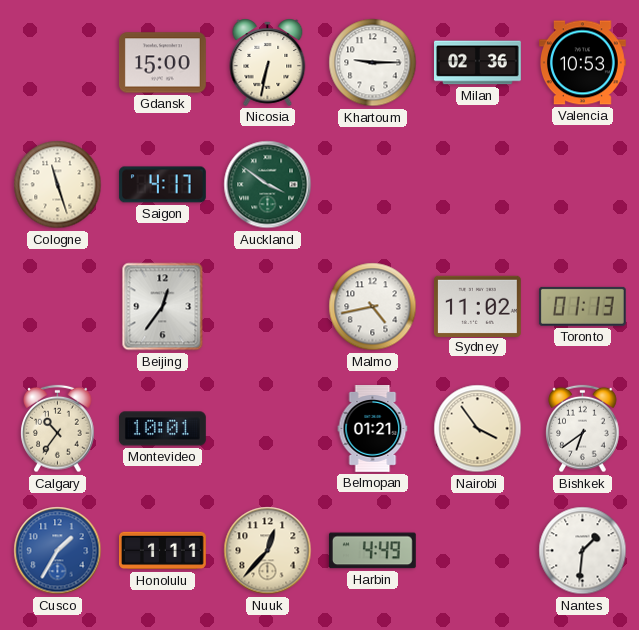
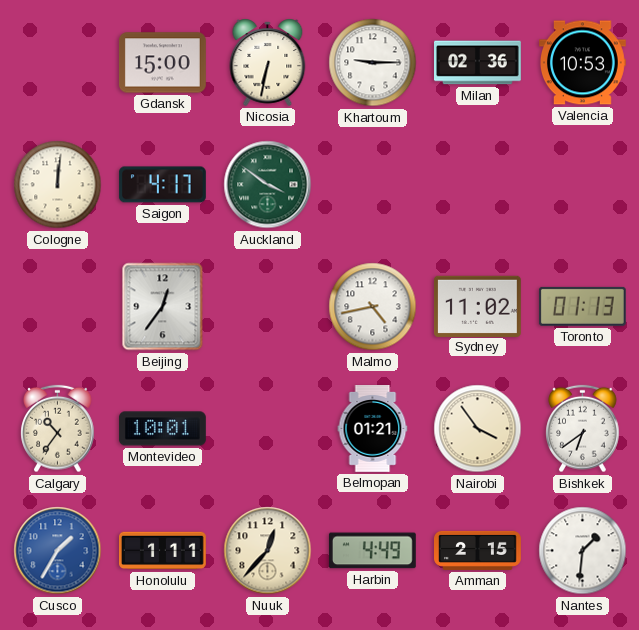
Cologne: 11:27 -> 12:01
Amman: none -> 2:15
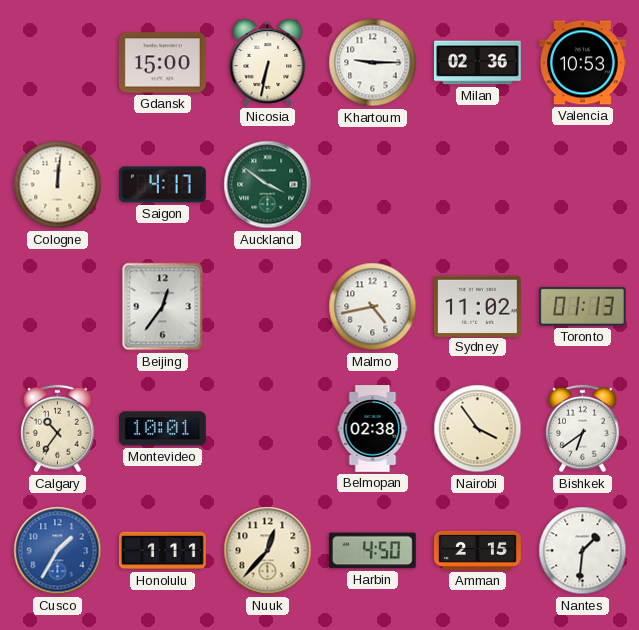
Belmopan: 01:21 -> 02:38
Harbin: 4:49 -> 4:50
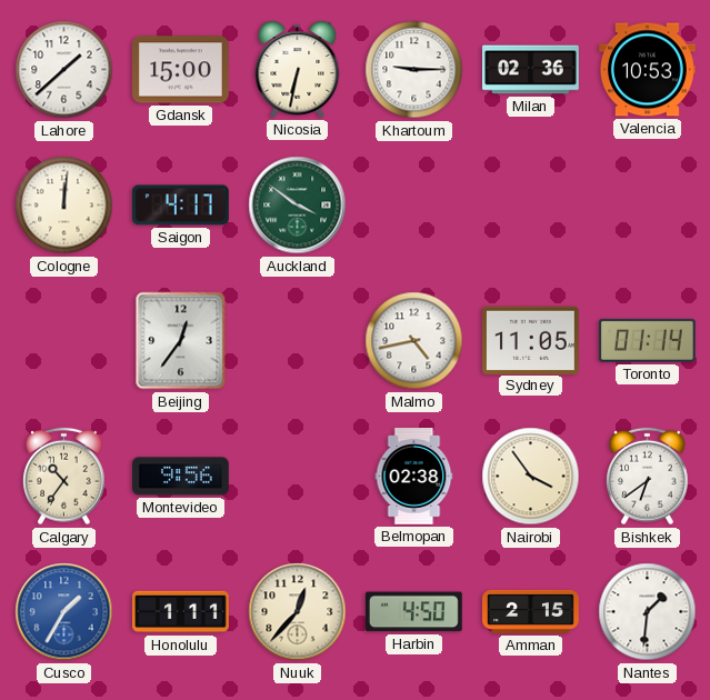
Lahore: none -> 1:38
Sydney: 11:02 -> 11:05
Toronto: 01:13 -> 01:14
Montevideo: 10:01 -> 9:56
